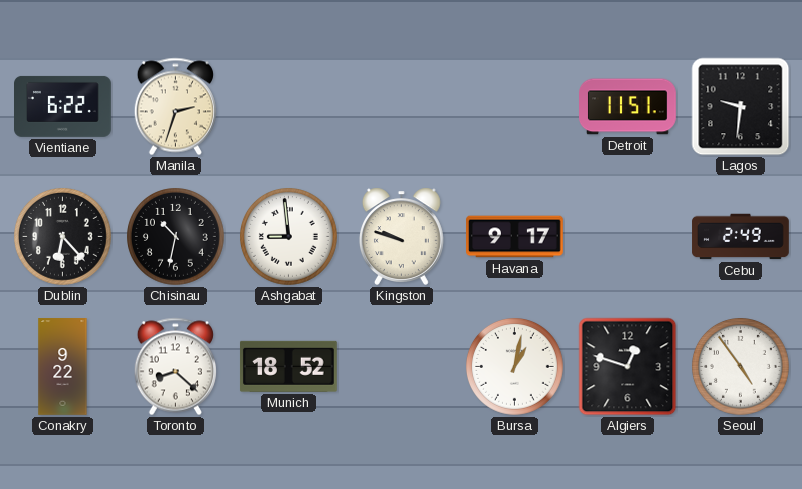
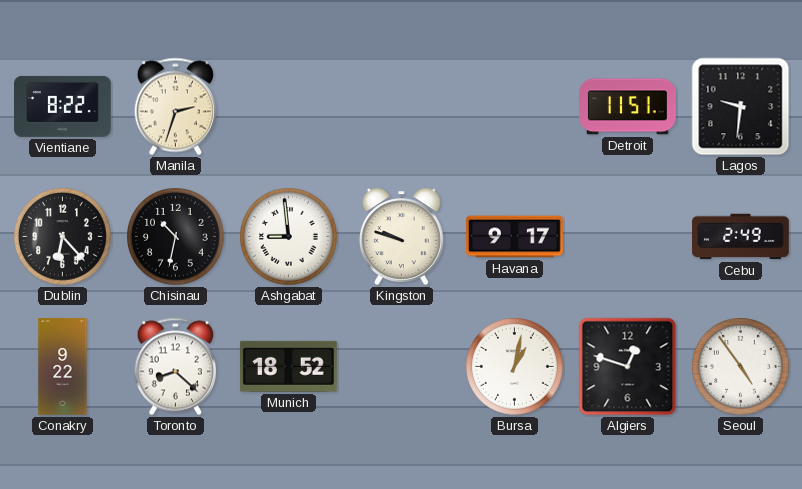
Vientiane: 6:22 -> 8:22
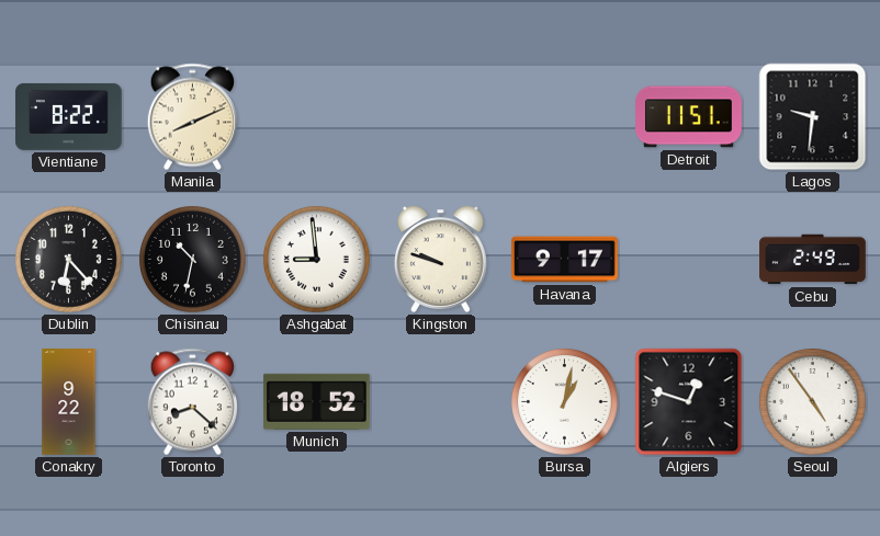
Manila: 2:33 -> 8:11
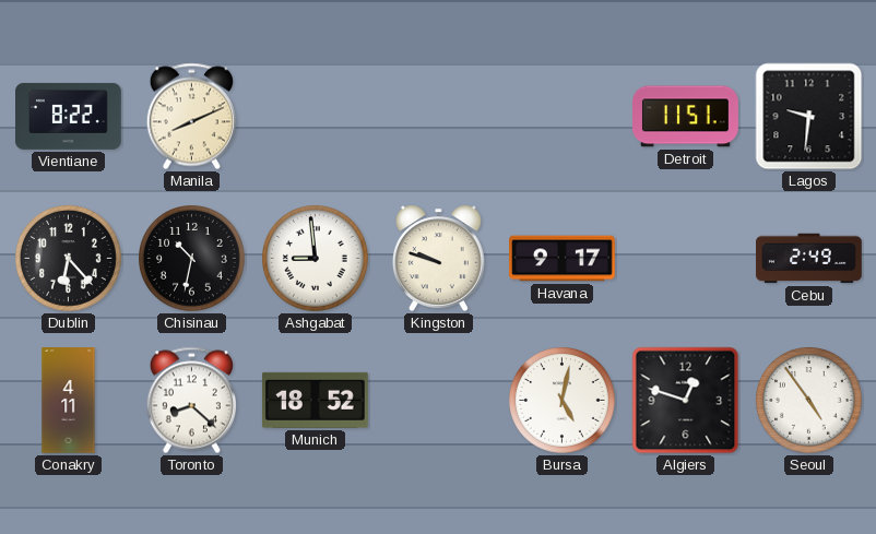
Conakry: 9:22 -> 4:11
Bursa: 1:02 -> 5:02
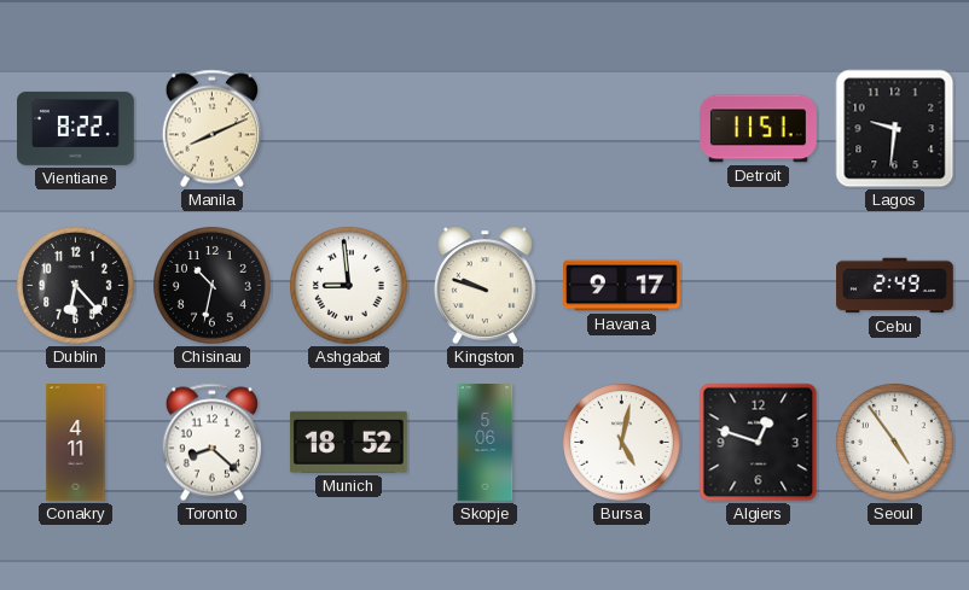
Skopje: none -> 5:06
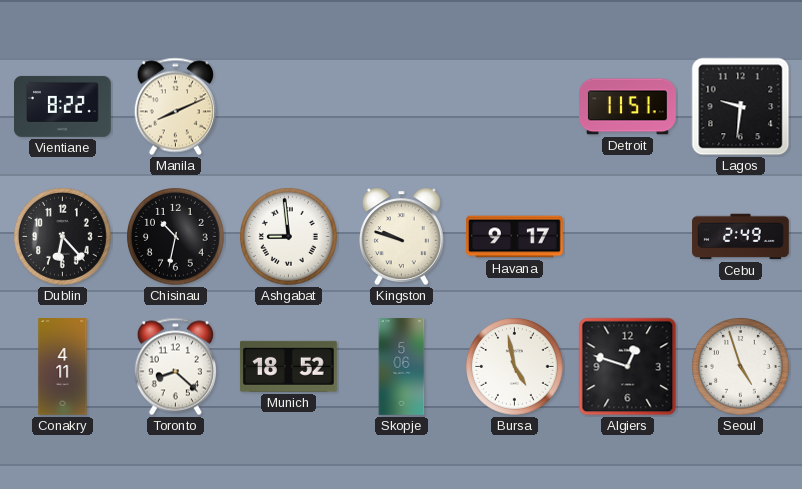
Bursa: 5:02 -> 4:58
Seoul: 4:54 -> 4:57
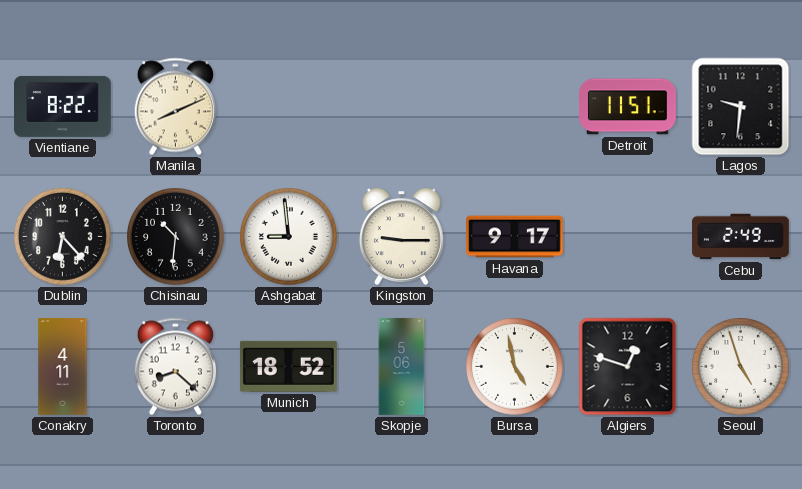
Chisinau: 10:32 -> 10:31
Kingston: 9:48 -> 9:15
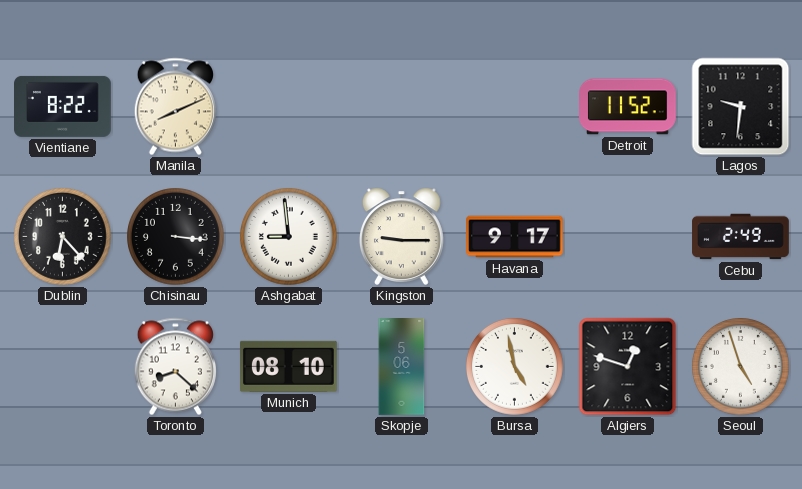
Detroit: 11:51 -> 11:52
Chisinau: 10:31 -> 3:16
Conakry: 4:11 -> none
Munich: 18:52 -> 08:10
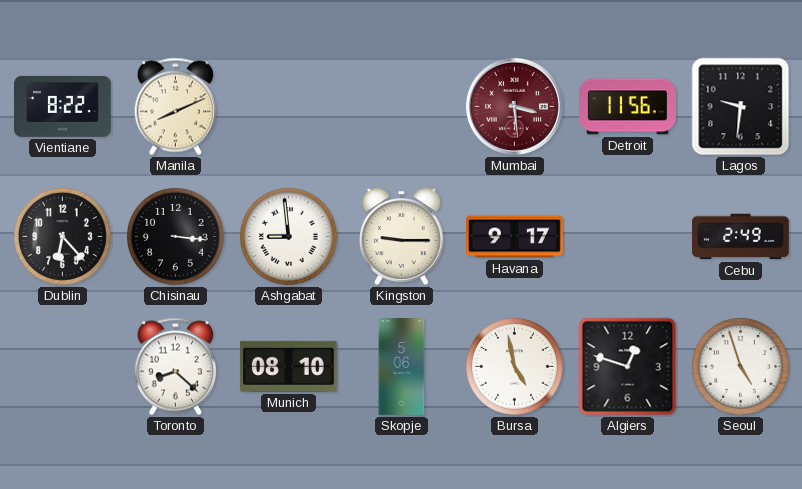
Mumbai: none -> 3:29
Detroit: 11:52 -> 11:56
